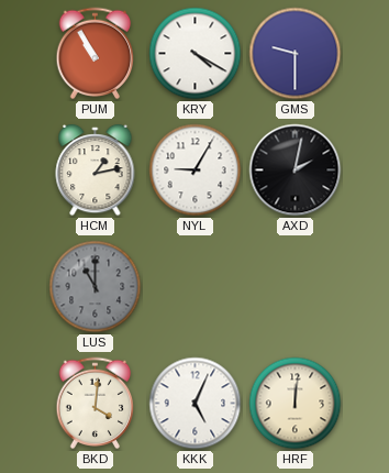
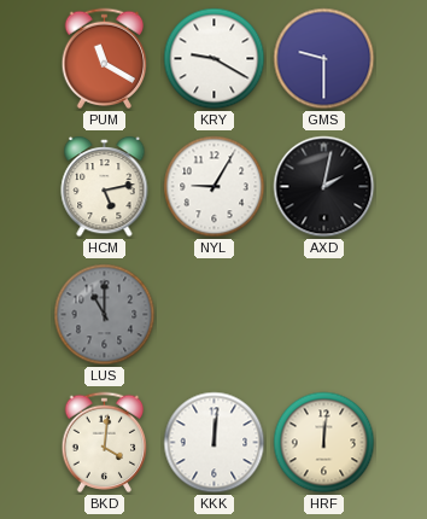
PUM: 10:55 -> 11:20
KRY: 4:20 -> 9:20
HCM: 1:13 -> 5:13
KKK: 5:04 -> 12:01
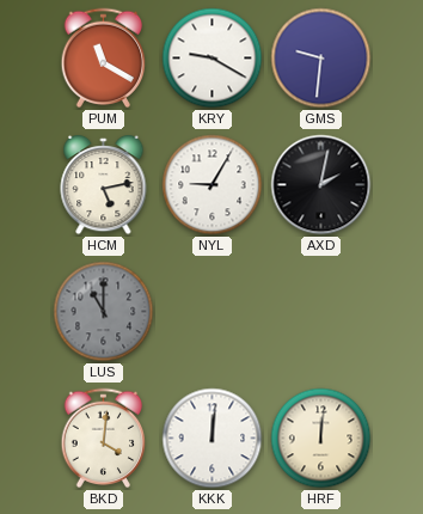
GMS: 9:30 -> 9:31
